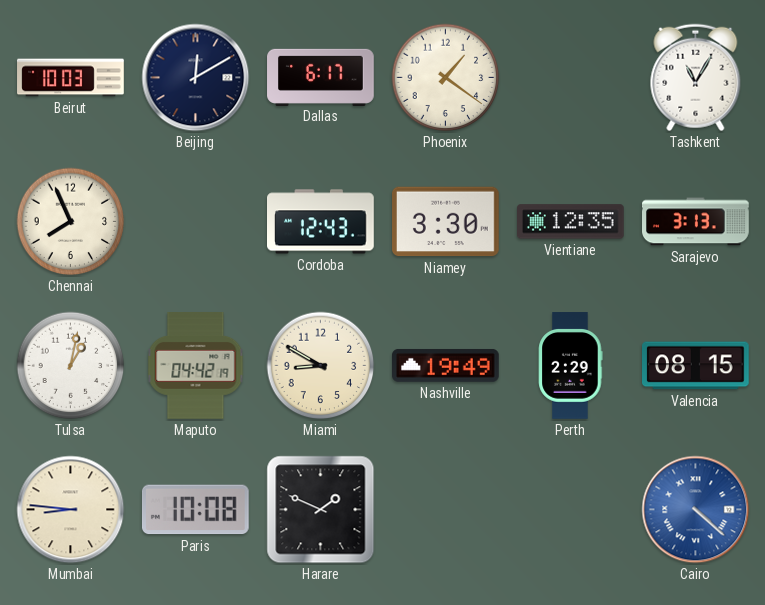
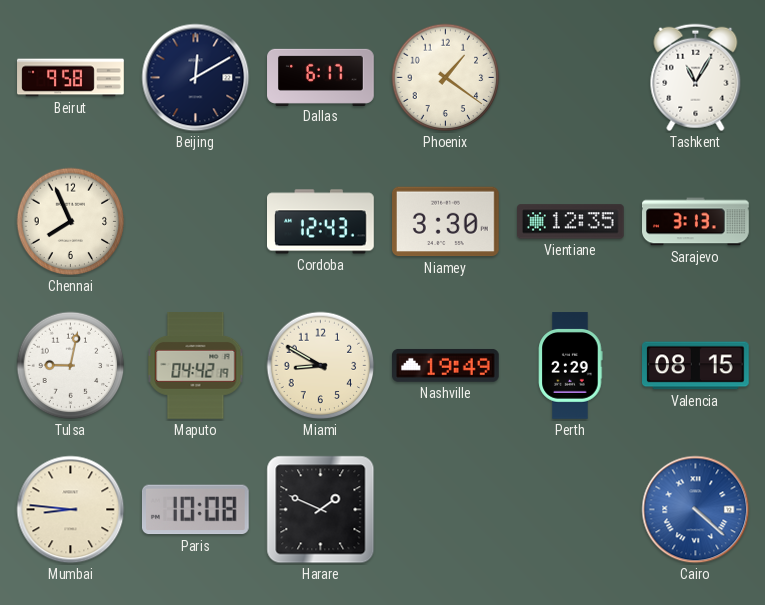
Beirut: 10:03 -> 9:58
Tulsa: 1:02 -> 9:02
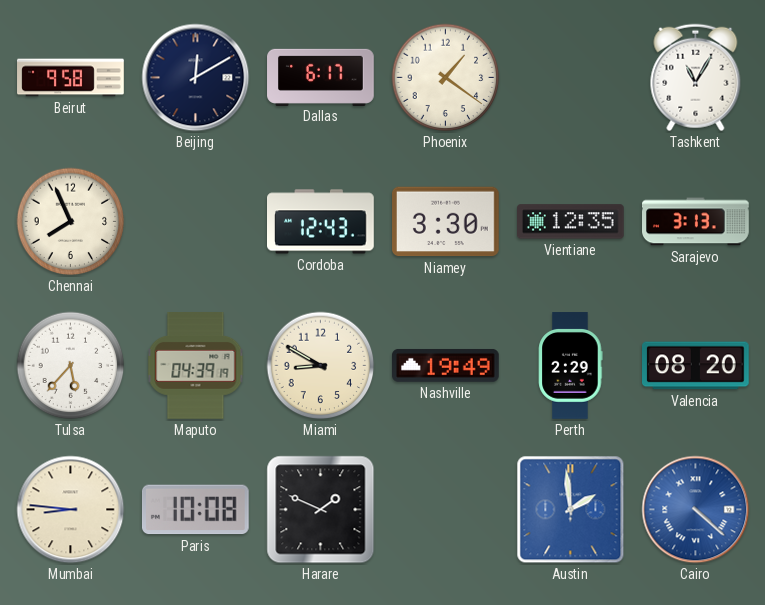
Tulsa: 9:02 -> 5:37
Maputo: 04:42 -> 04:39
Valencia: 08:15 -> 08:20
Austin: none -> 1:59
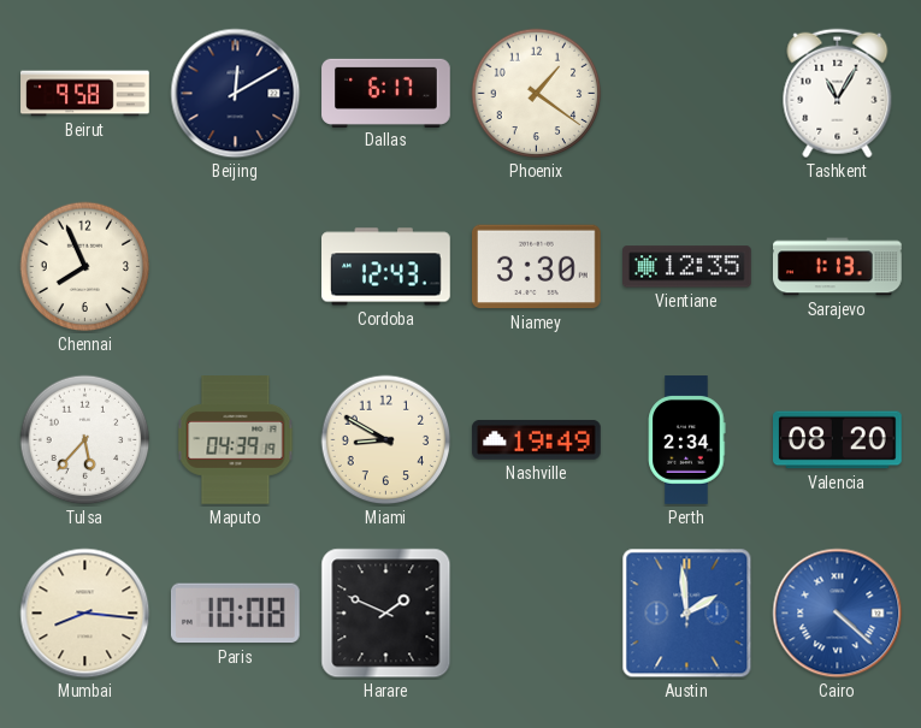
Sarajevo: 3:13 -> 1:13
Perth: 2:29 -> 2:34
Mumbai: 8:46 -> 8:16
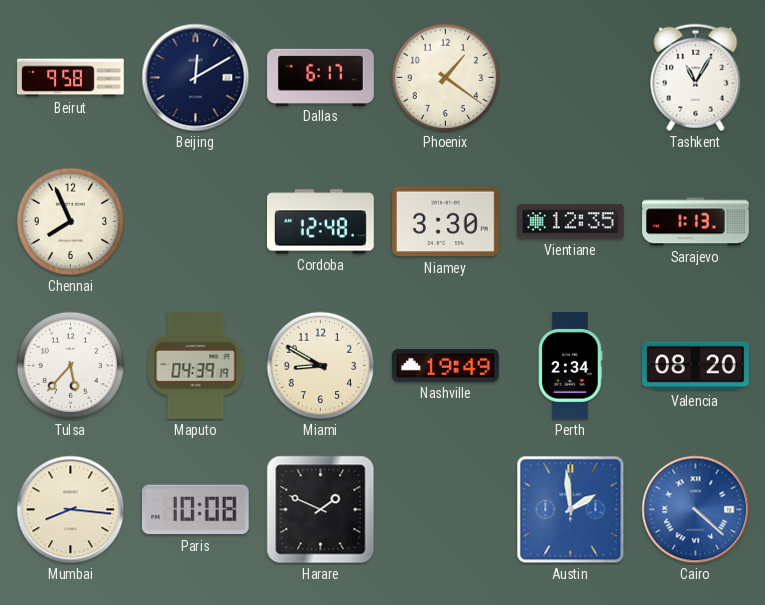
Cordoba: 12:43 -> 12:48
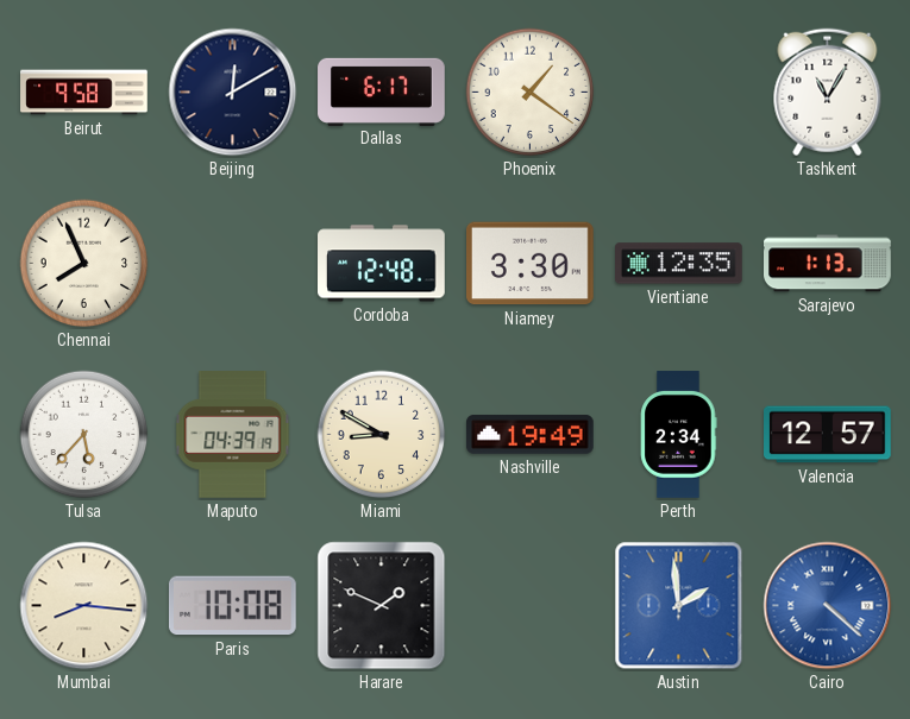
Valencia: 08:20 -> 12:57
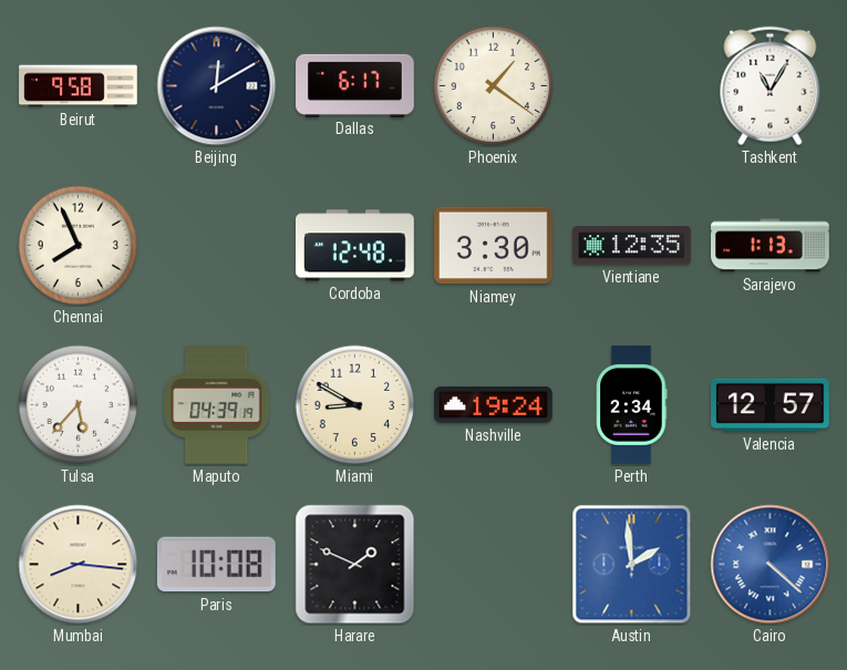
Nashville: 19:49 -> 19:24
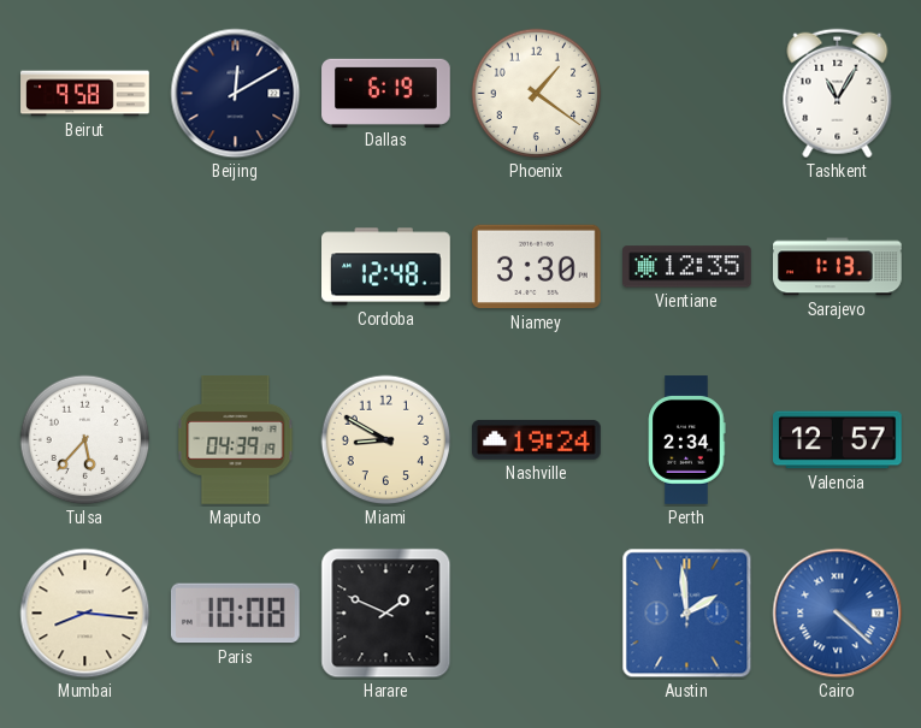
Dallas: 6:17 -> 6:19
Chennai: 7:56 -> none
